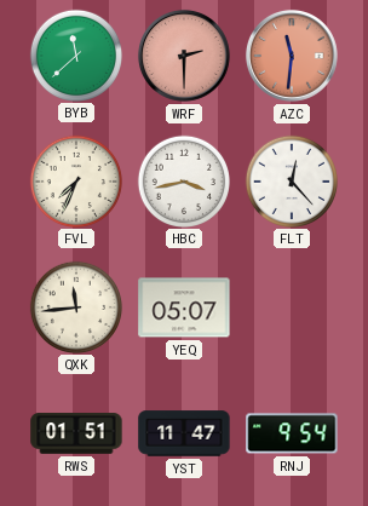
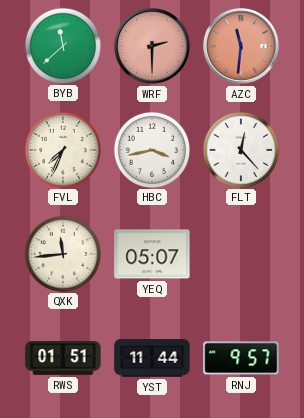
YST: 11:47 -> 11:44
RNJ: 9:54 -> 9:57
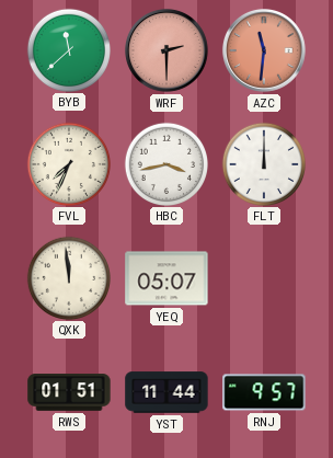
FLT: 12:23 -> 12:00
QXK: 11:44 -> 11:59
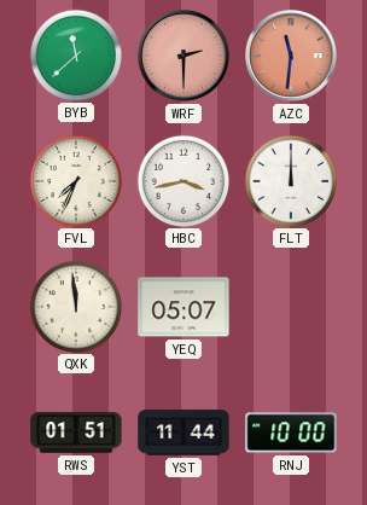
RNJ: 9:57 -> 10:00
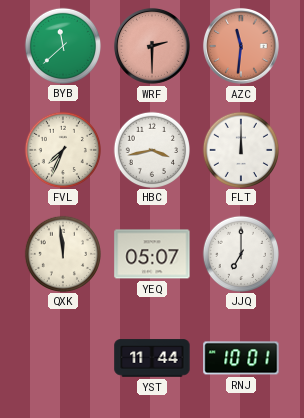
JJQ: none -> 7:00
RWS: 01:51 -> none
RNJ: 10:00 -> 10:01
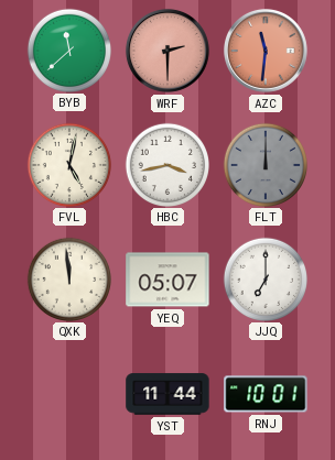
FVL: 7:34 -> 5:02
FLT dial: white -> grey
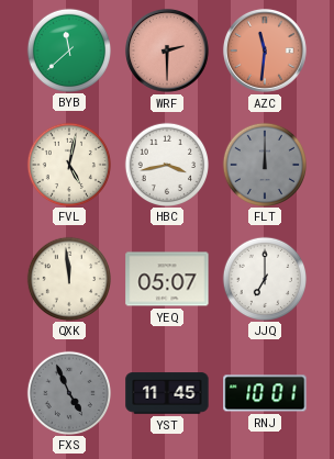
FXS: none -> 4:56
YST: 11:44 -> 11:45
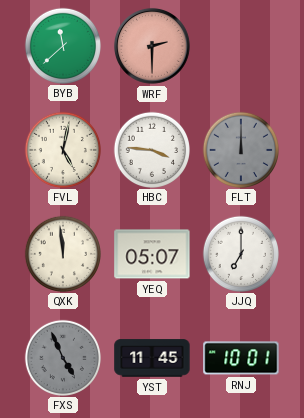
AZC: 11:31 -> none
HBC: 3:43 -> 3:46
